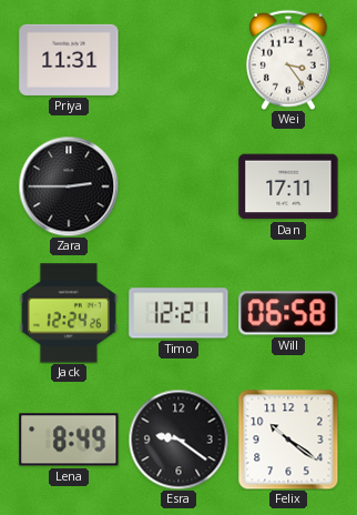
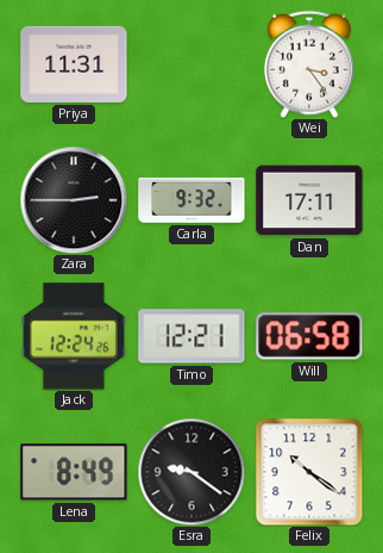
Carla: none -> 9:32
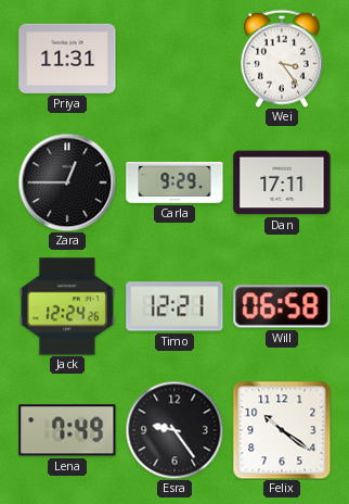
Zara: 2:45 -> 12:45
Carla: 9:32 -> 9:29
Lena: 8:49 -> 7:49
Esra: 9:21 -> 9:24
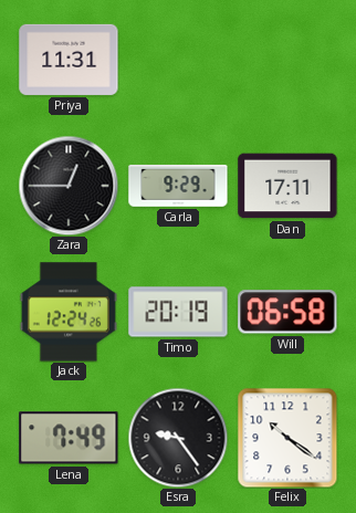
Wei: 3:24 -> none
Timo: 12:21 -> 20:19
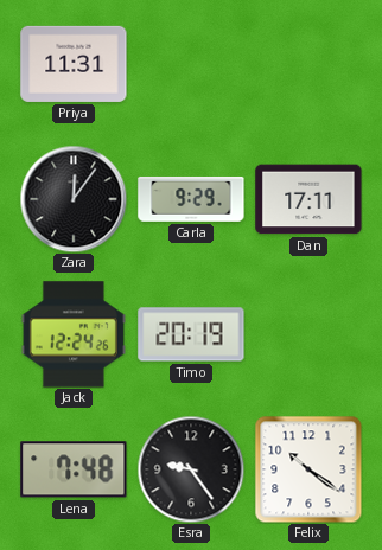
Zara: 12:45 -> 12:06
Will: 06:58 -> none
Lena: 7:49 -> 7:48
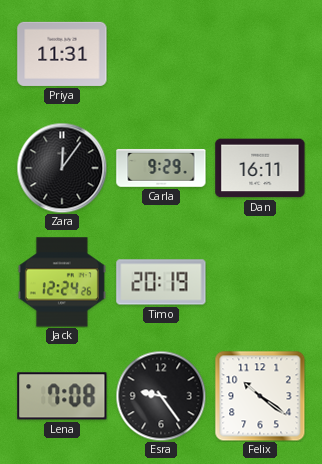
Dan: 17:11 -> 16:11
Lena: 7:48 -> 7:08
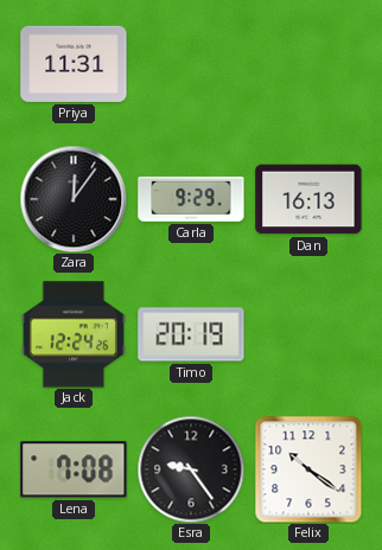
Dan: 16:11 -> 16:13
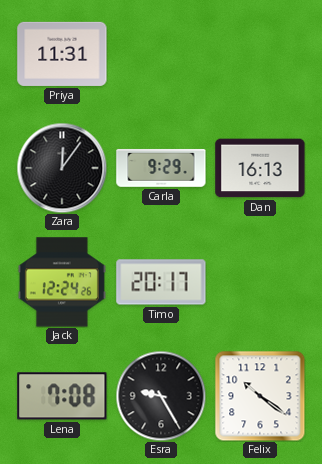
Timo: 20:19 -> 20:17
Esra: 9:24 -> 9:25
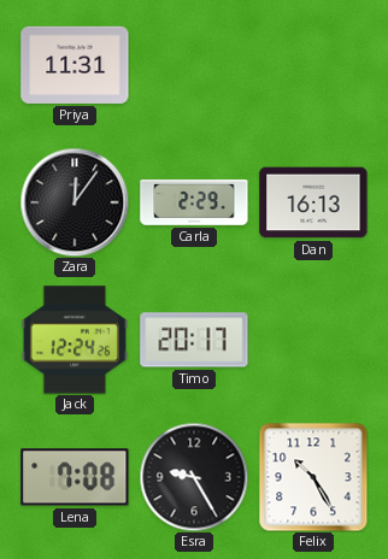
Carla: 9:29 -> 2:29
Felix: 10:21 -> 10:25
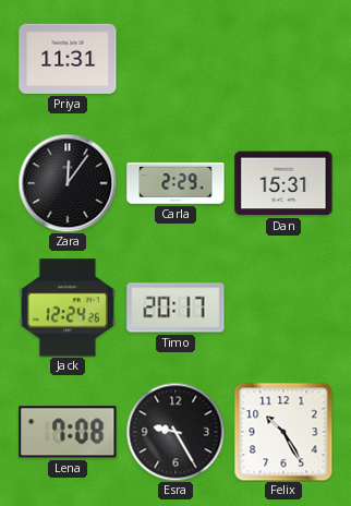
Dan: 16:13 -> 15:31
